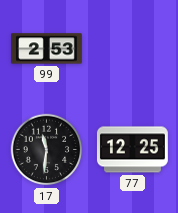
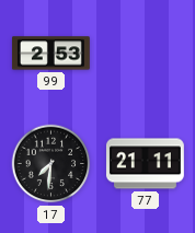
17: 11:31 -> 7:31
77: 12:25 -> 21:11
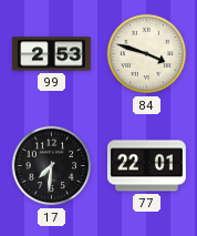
84: none -> 3:48
77: 21:11 -> 22:01
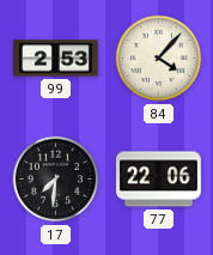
84: 3:48 -> 4:07
77: 22:01 -> 22:06
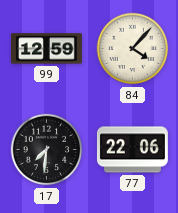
99: 2:53 -> 12:59
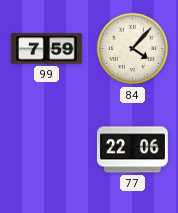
99: 12:59 -> 7:59
17: 7:31 -> none
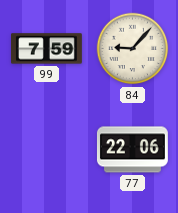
84: 4:07 -> 9:07
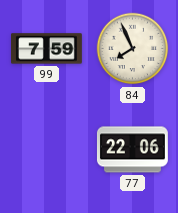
84: 9:07 -> 7:56
